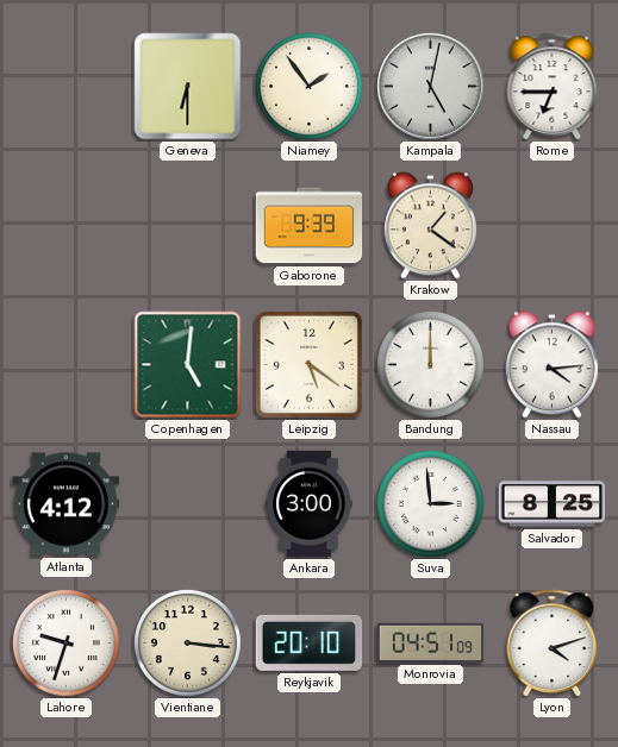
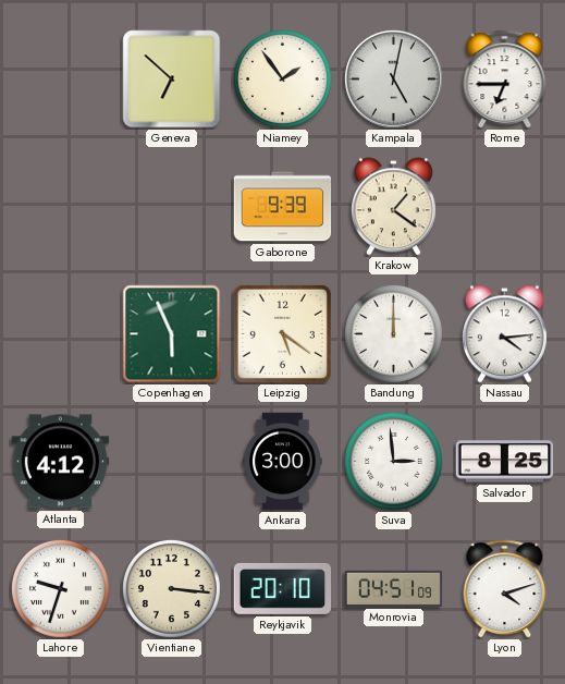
Geneva: 6:30 -> 6:52
Copenhagen: 5:01 -> 5:56
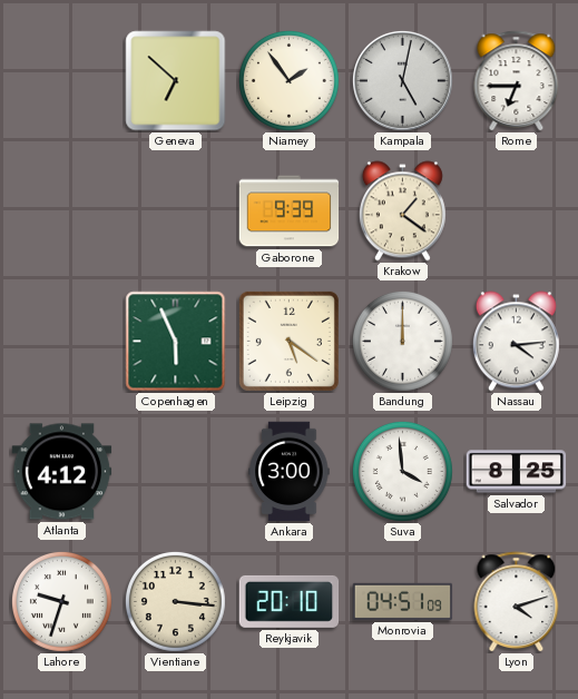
Suva: 2:59 -> 3:59
